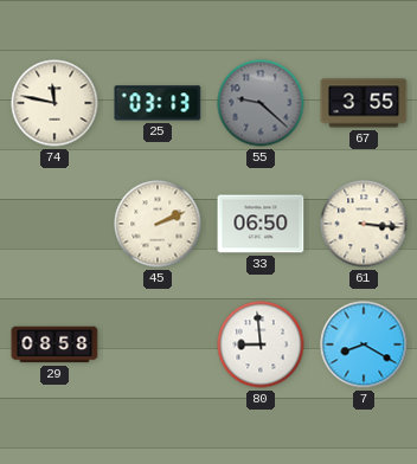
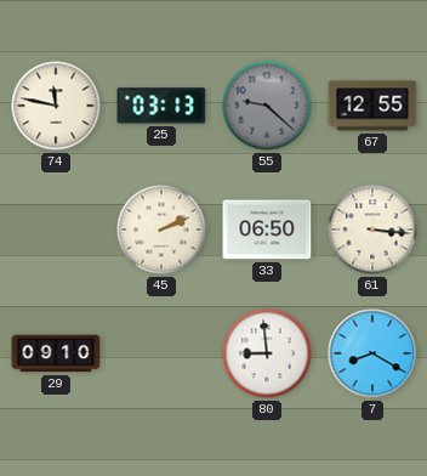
67: 3:55 -> 12:55
29: 08:58 -> 09:10
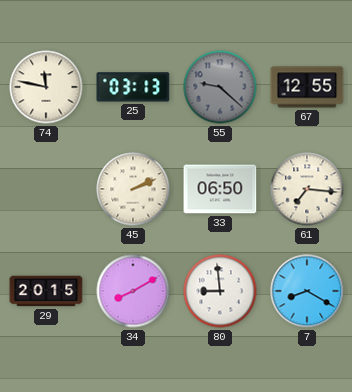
61: 3:16 -> 7:16
29: 09:10 -> 20:15
34: none -> 8:10
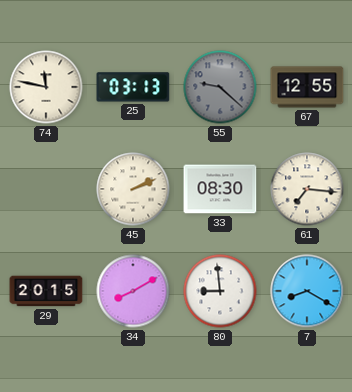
33: 06:50 -> 08:30
